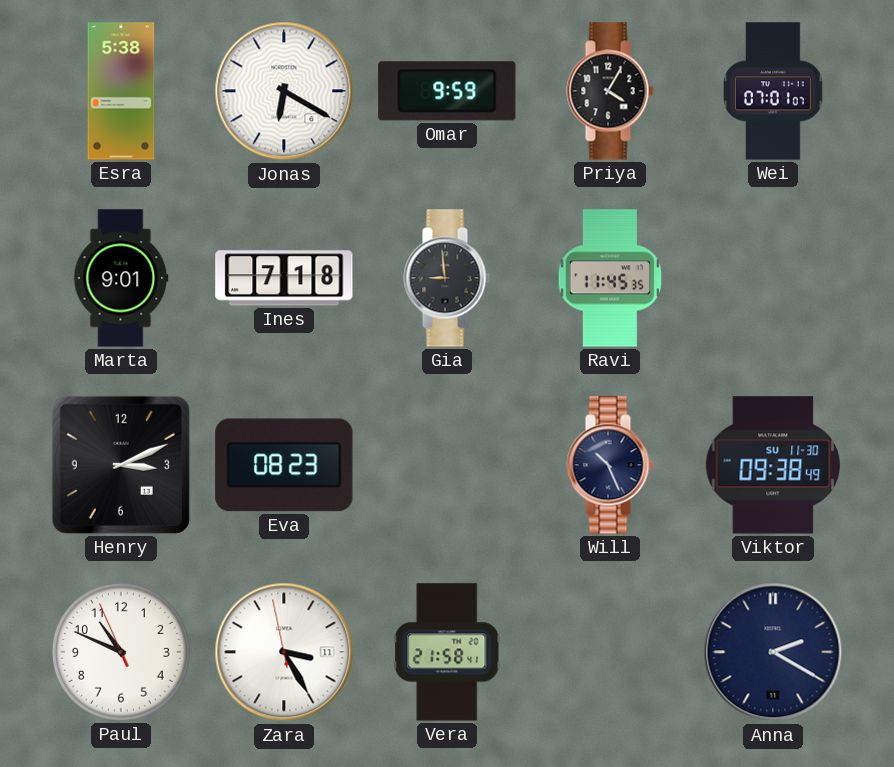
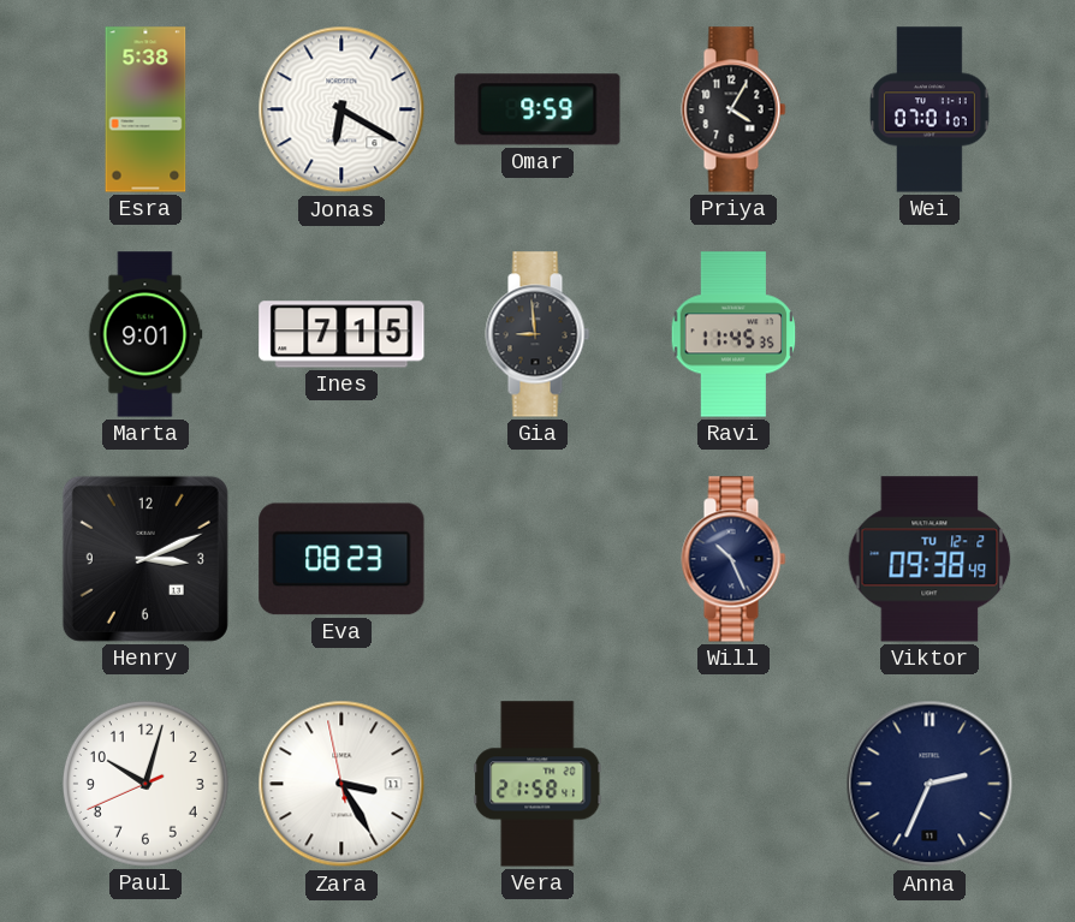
Ines: 7:18 -> 7:15
Viktor date: SU 11-30 -> TU 12-2
Paul: 10:48 -> 10:02
Anna: 2:20 -> 2:34
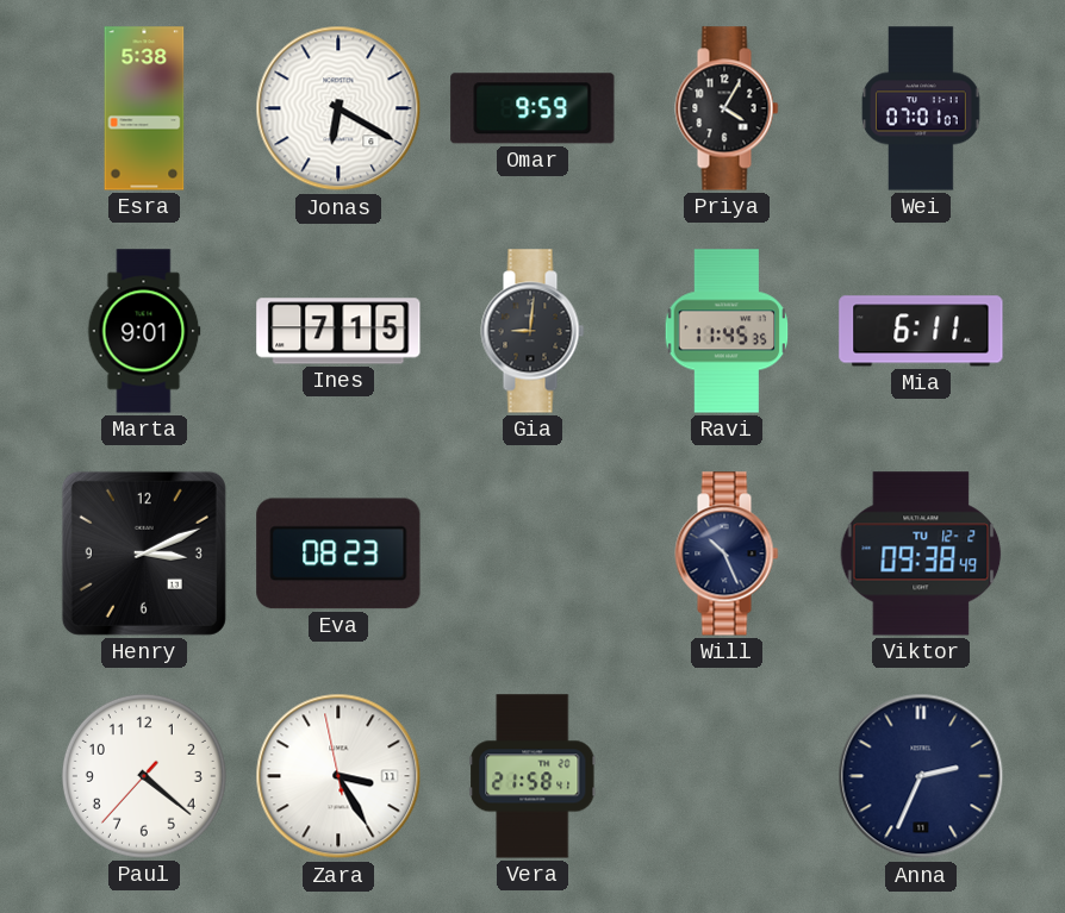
Gia: 8:59 -> 9:01
Mia: none -> 6:11
Paul: 10:02 -> 4:21
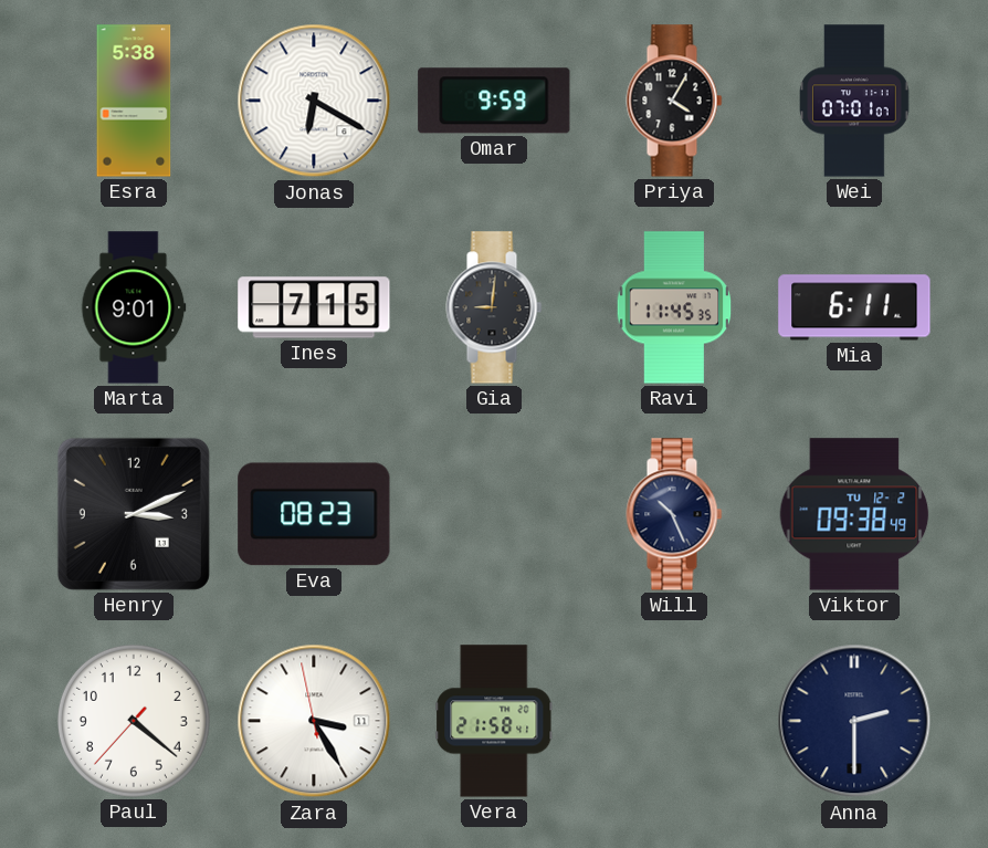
Anna: 2:34 -> 2:30
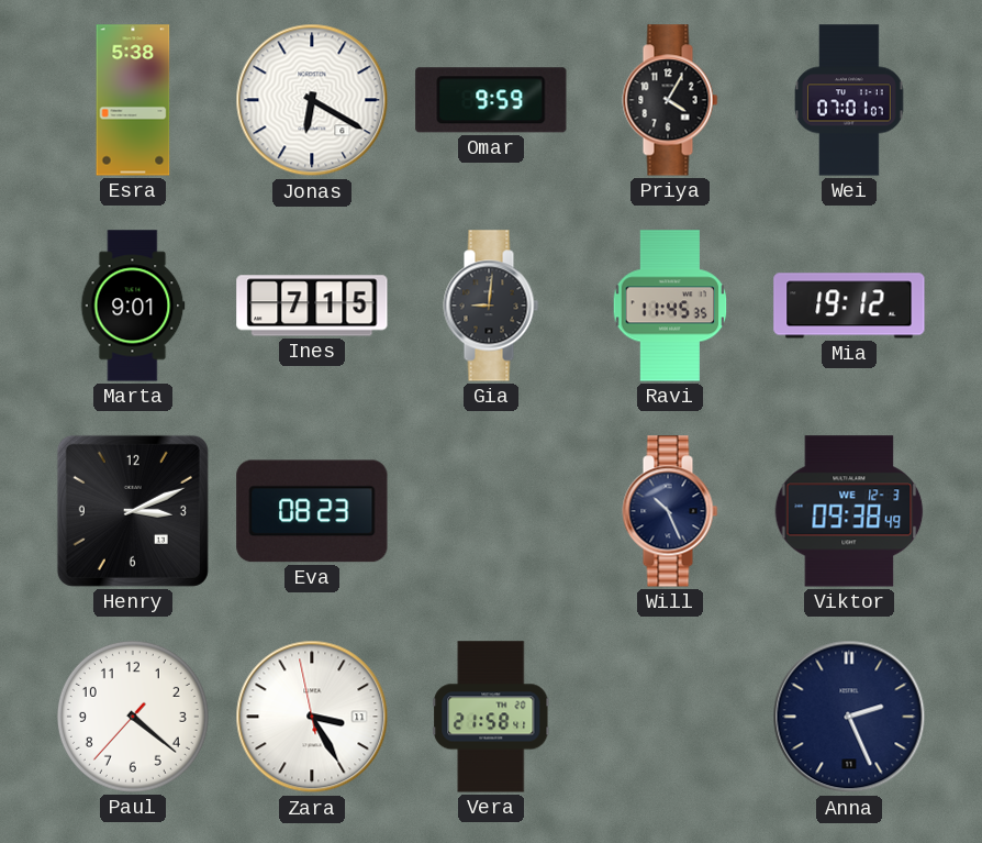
Mia: 6:11 -> 19:12
Viktor date: TU 12-2 -> WE 12-3
Anna: 2:30 -> 2:26
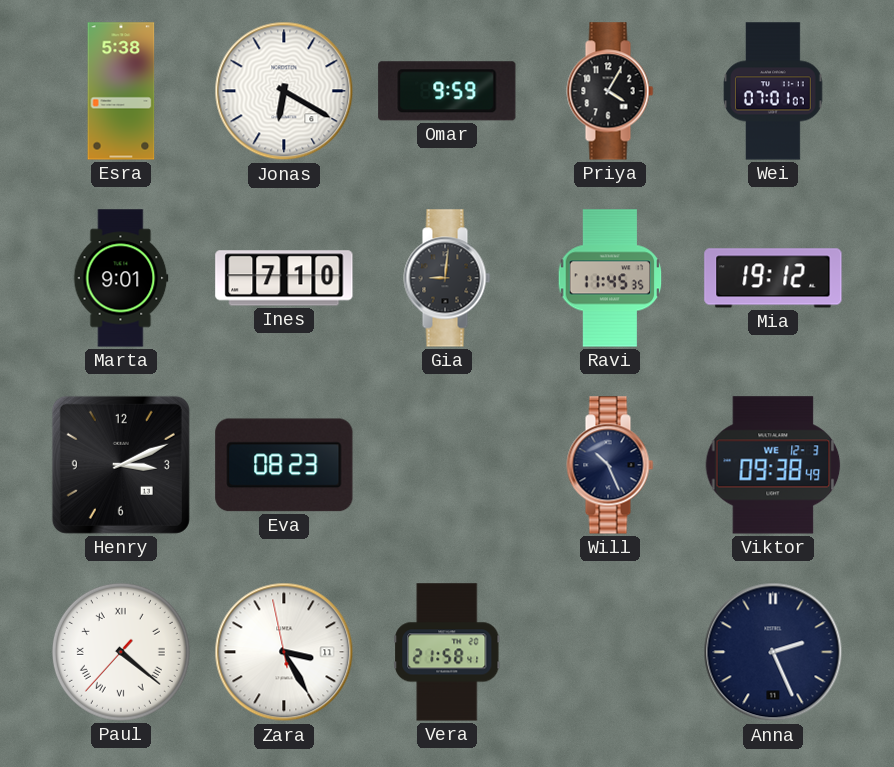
Ines: 7:15 -> 7:10
Paul numerals: Arabic -> Roman
